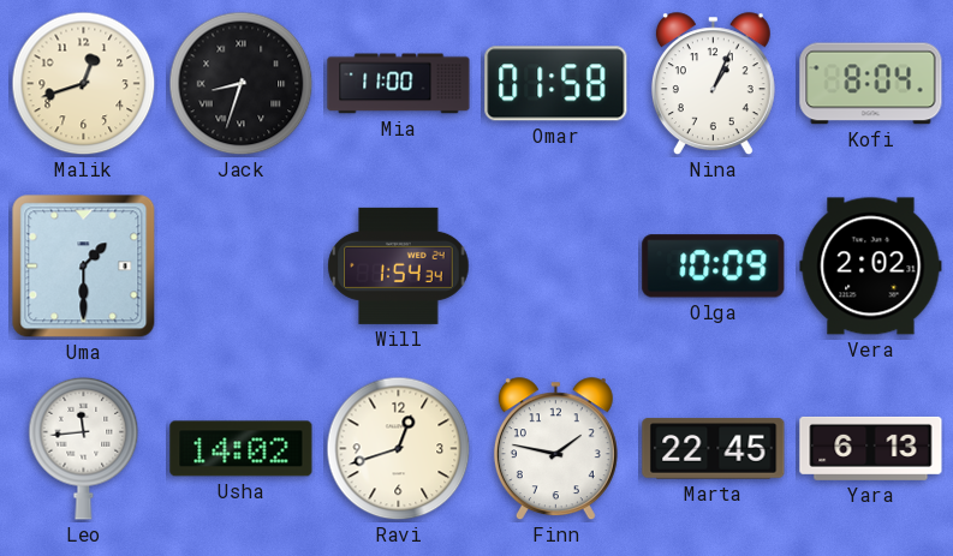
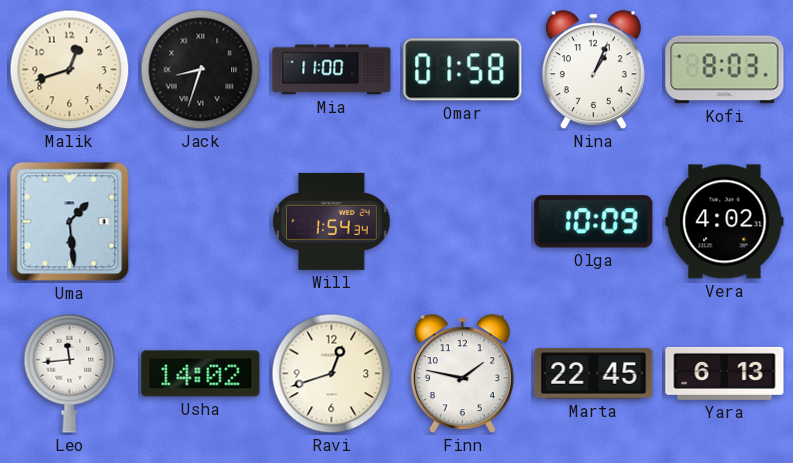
Kofi: 8:04 -> 8:03
Uma: 1:30 -> 1:29
Vera: 2:02 -> 4:02
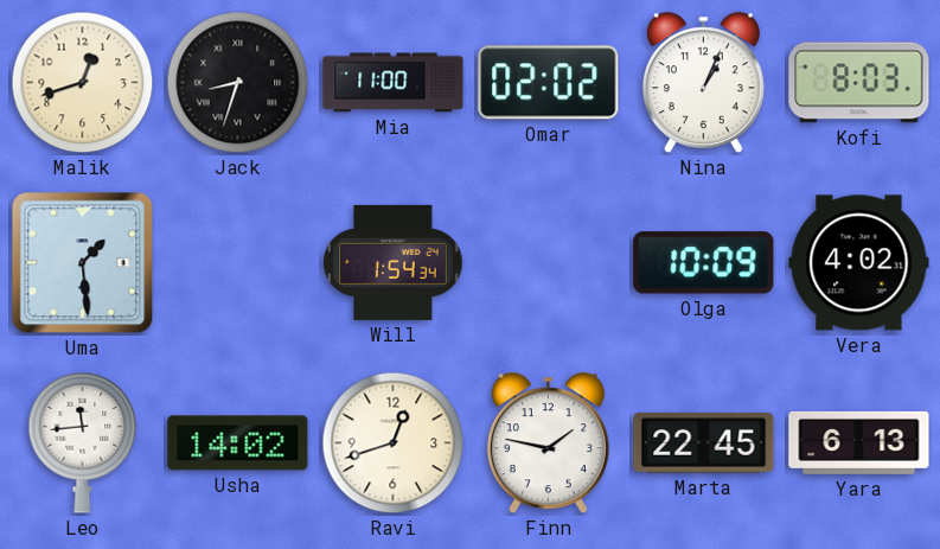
Omar: 01:58 -> 02:02
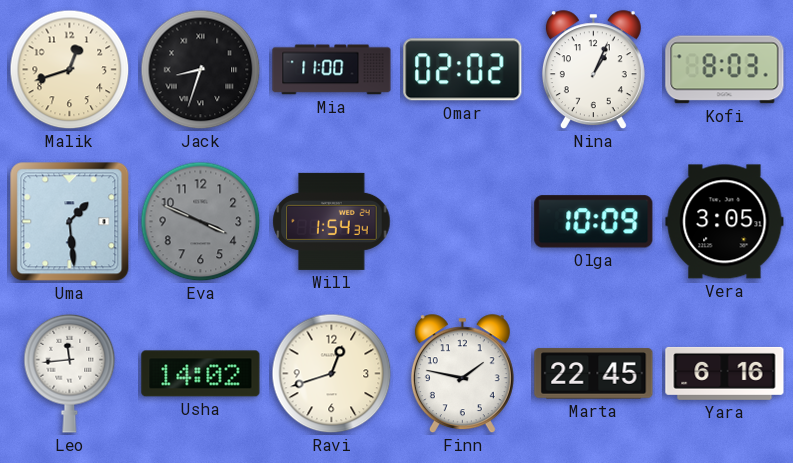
Eva: none -> 3:49
Vera: 4:02 -> 3:05
Yara: 6:13 -> 6:16
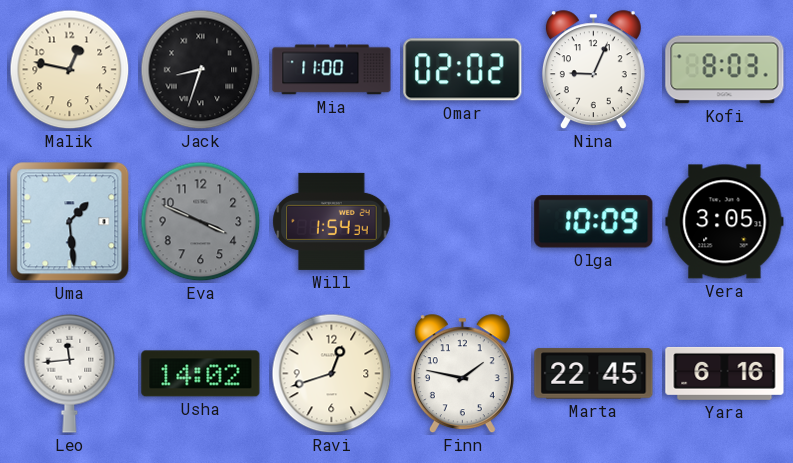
Malik: 12:42 -> 12:47
Nina: 1:04 -> 9:04
